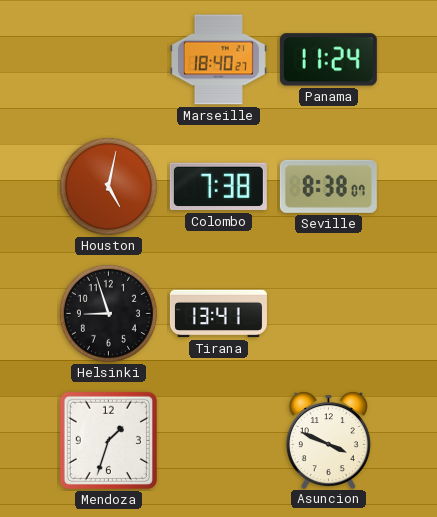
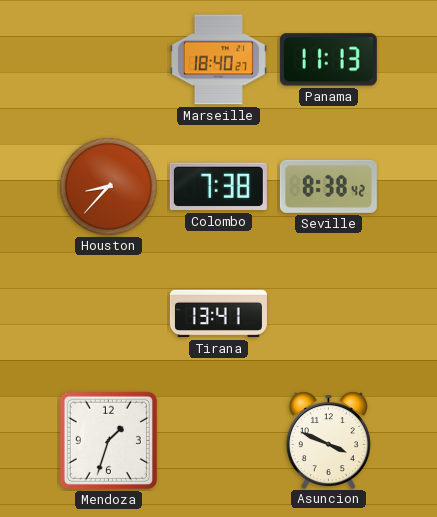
Panama: 11:24 -> 11:13
Houston: 5:02 -> 8:37
Seville: 8:38:07 -> 8:38:42
Helsinki: 8:57 -> none
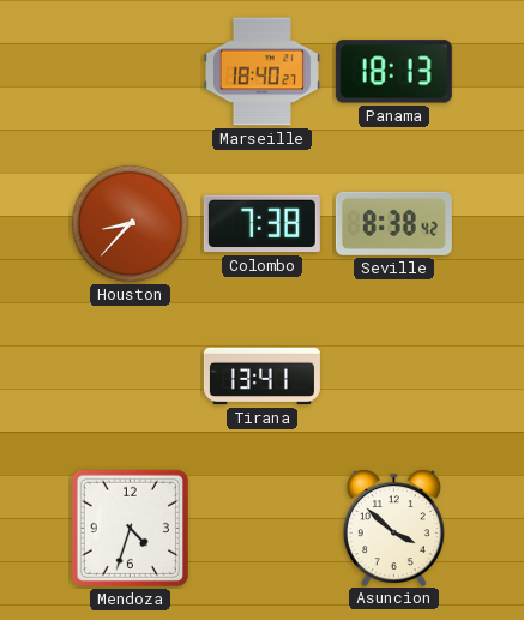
Panama: 11:13 -> 18:13
Mendoza: 1:33 -> 4:33
Asuncion: 3:49 -> 3:52
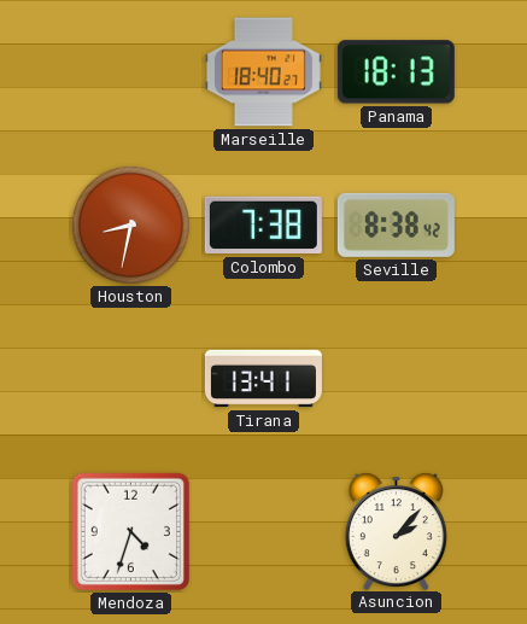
Houston: 8:37 -> 8:32
Asuncion: 3:52 -> 2:07
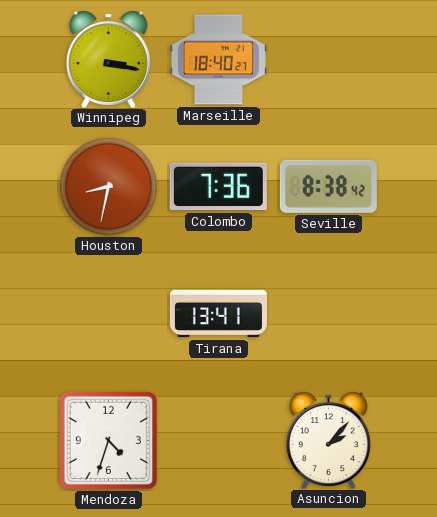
Winnipeg: none -> 3:17
Panama: 18:13 -> none
Colombo: 7:38 -> 7:36
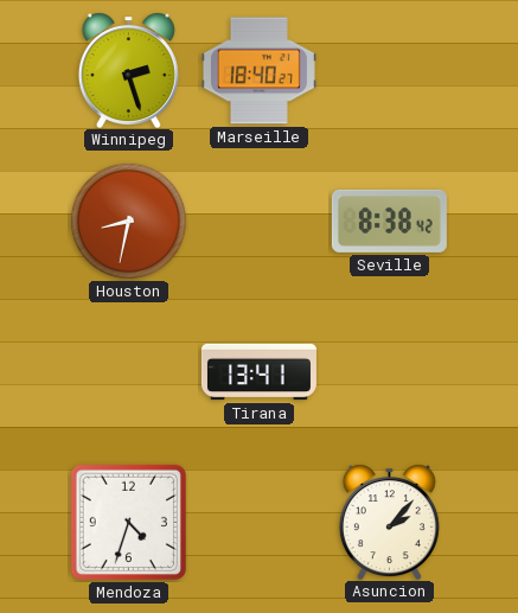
Winnipeg: 3:17 -> 2:27
Colombo: 7:36 -> none
